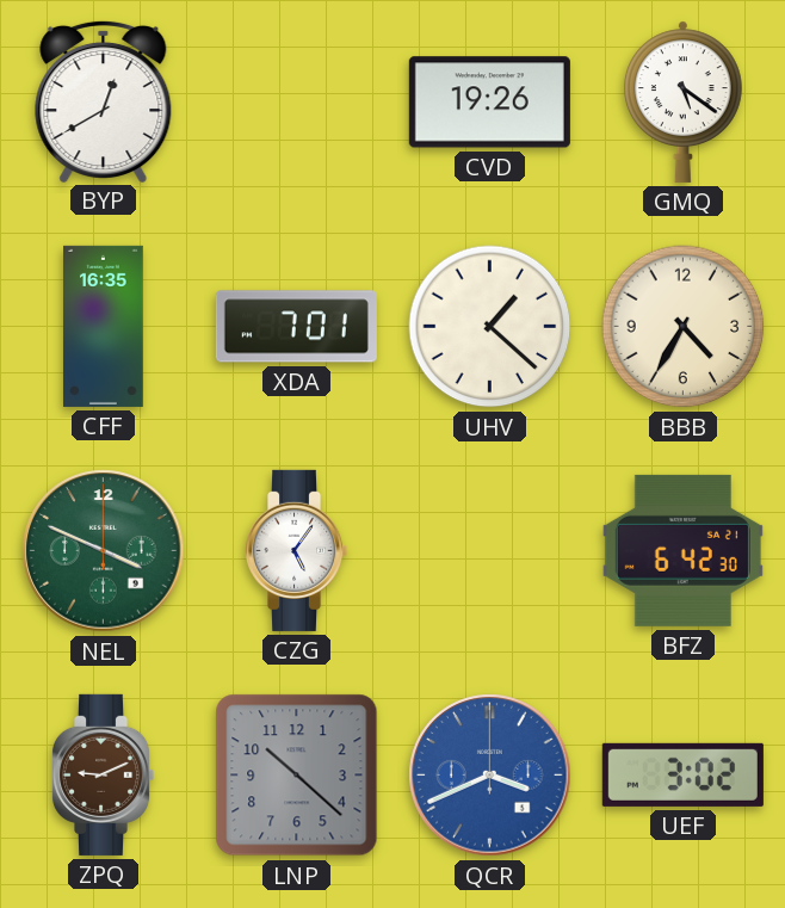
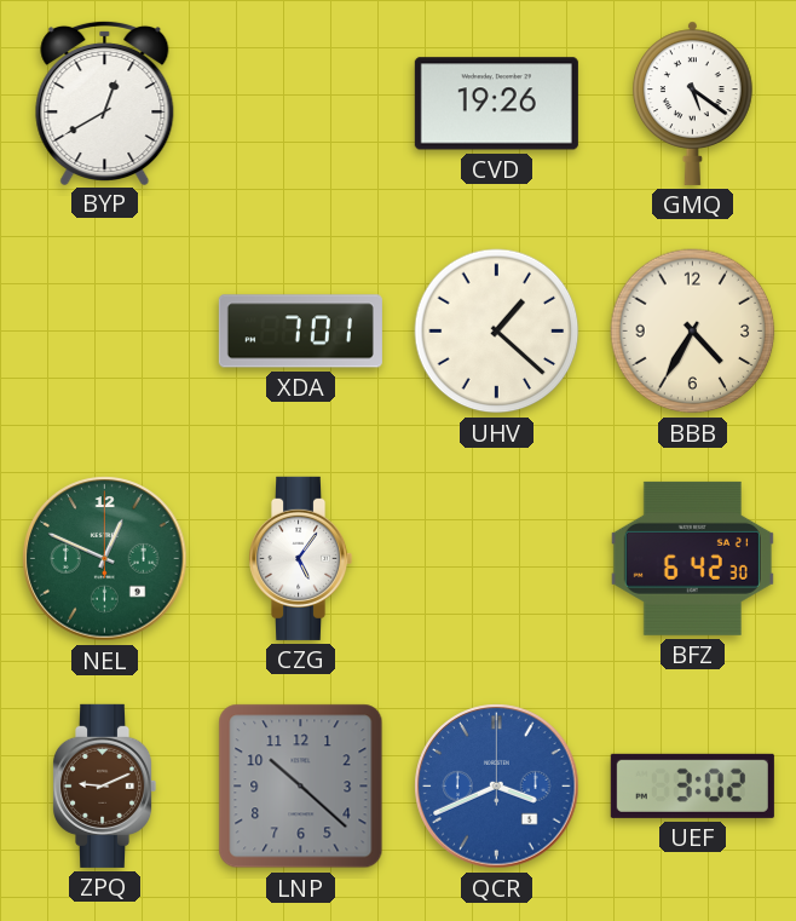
CFF: 16:35 -> none
NEL: 3:49 -> 12:49
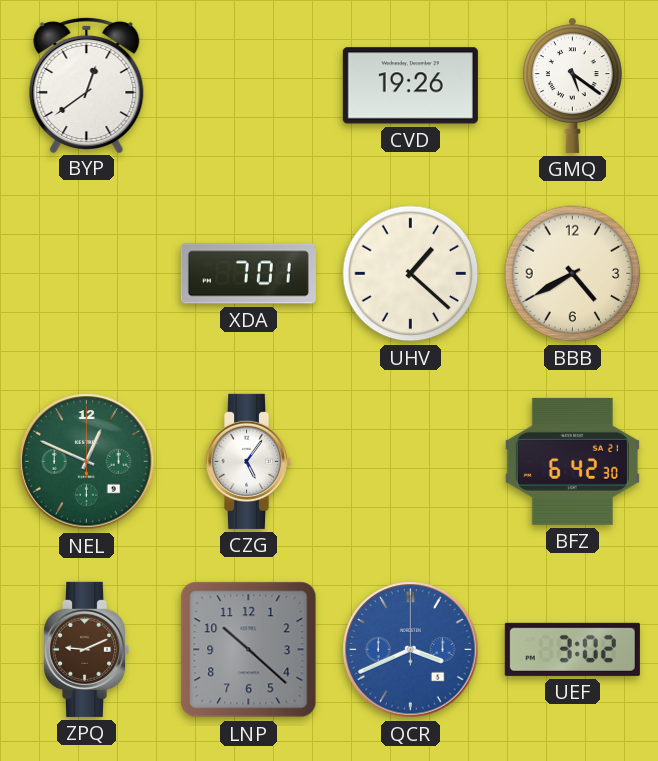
BYP: 12:40 -> 12:39
BBB: 4:35 -> 4:40
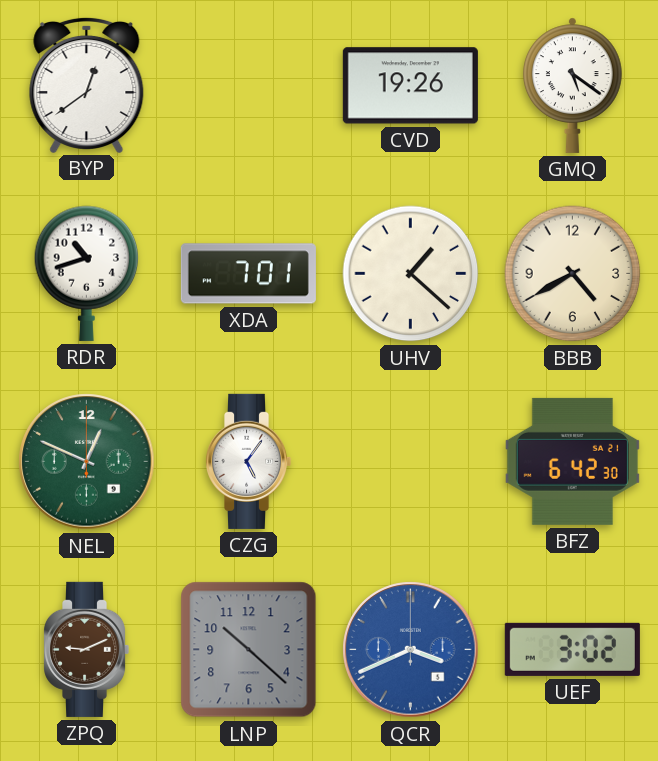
RDR: none -> 10:42
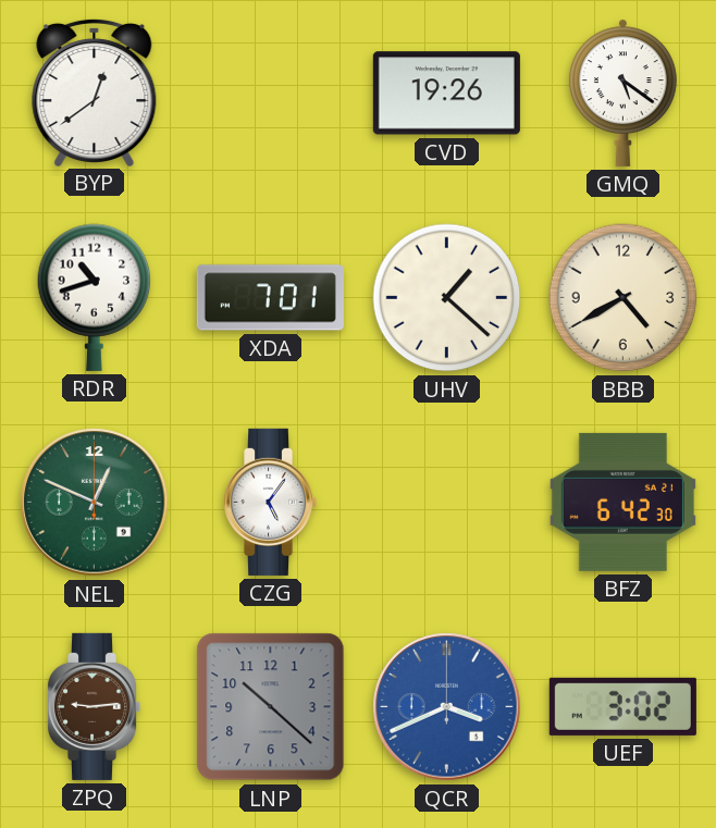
ZPQ: 9:11 -> 9:14
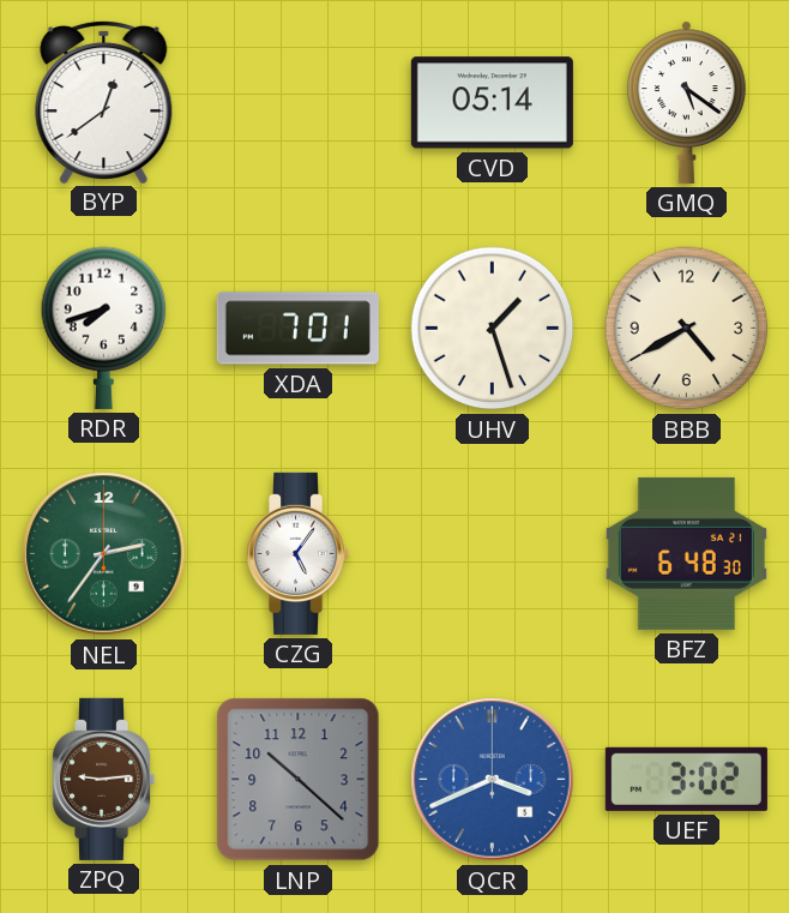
CVD: 19:26 -> 05:14
RDR: 10:42 -> 7:42
UHV: 1:22 -> 1:27
NEL: 12:49 -> 2:36
BFZ: 6:42 -> 6:48
